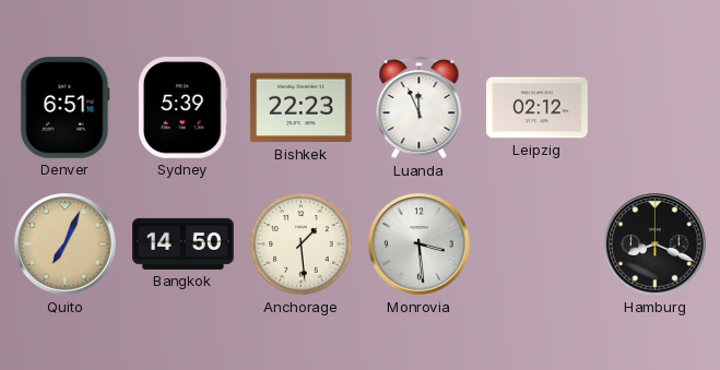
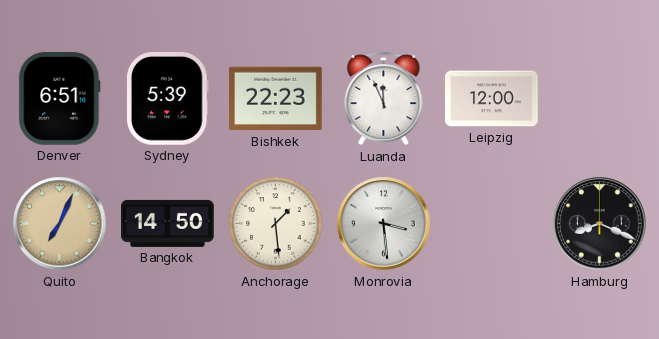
Leipzig: 02:12 -> 12:00
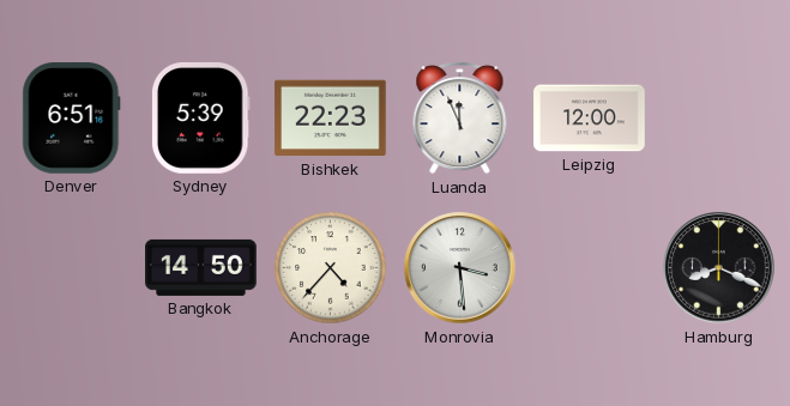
Quito: 7:04 -> none
Anchorage: 1:29 -> 4:37
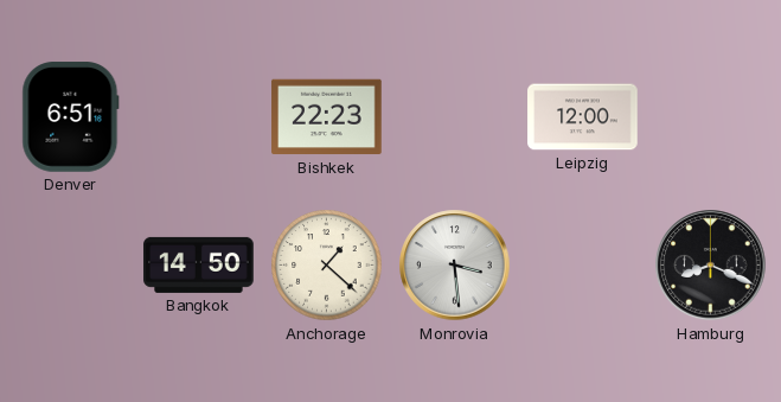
Sydney: 5:39 -> none
Luanda: 11:56 -> none
Anchorage: 4:37 -> 1:22
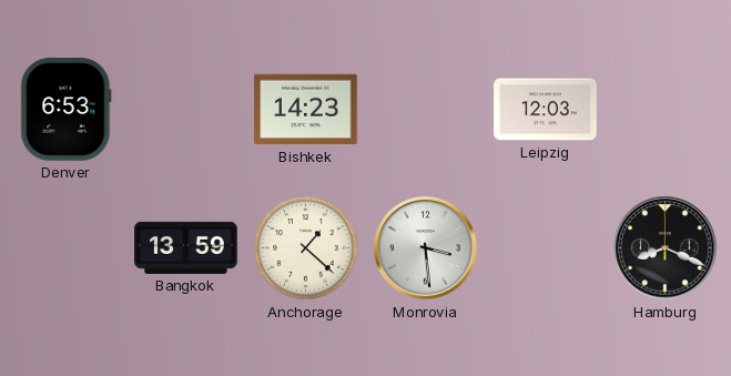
Denver: 6:51 -> 6:53
Bishkek: 22:23 -> 14:23
Leipzig: 12:00 -> 12:03
Bangkok: 14:50 -> 13:59
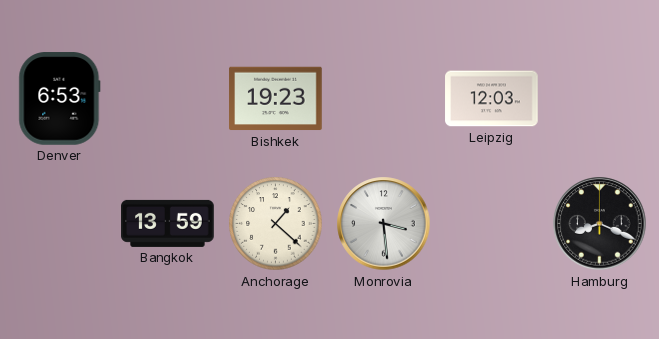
Bishkek: 14:23 -> 19:23
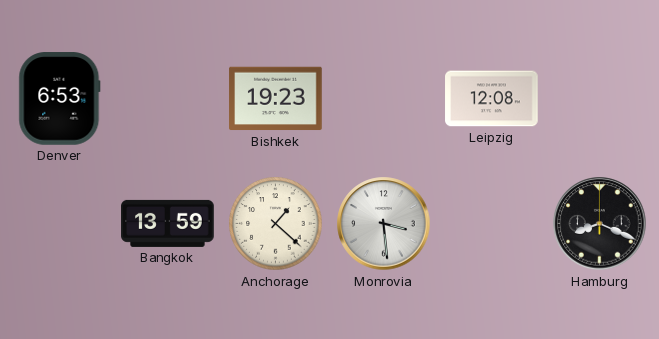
Leipzig: 12:03 -> 12:08
